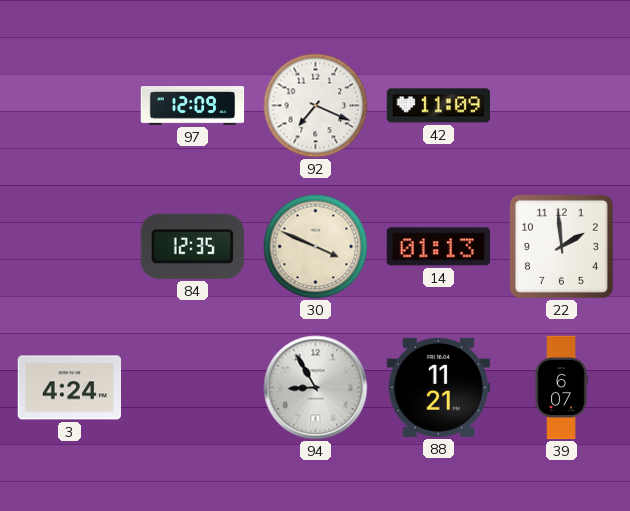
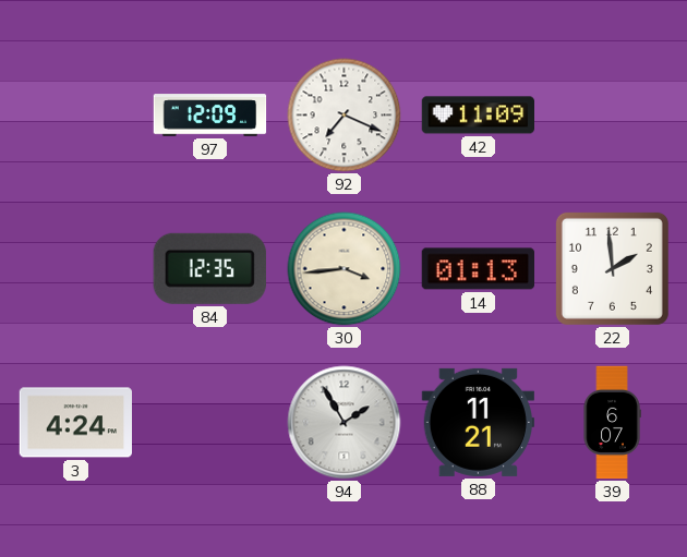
30: 3:49 -> 3:44
94: 8:55 -> 1:55
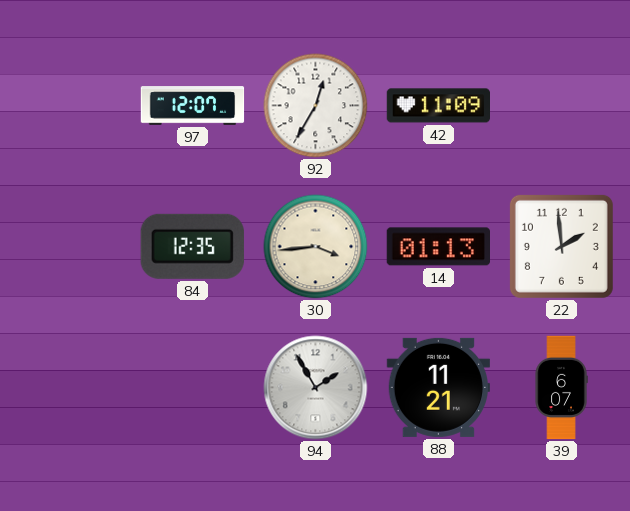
97: 12:09 -> 12:07
92: 7:19 -> 12:35
3: 4:24 -> none
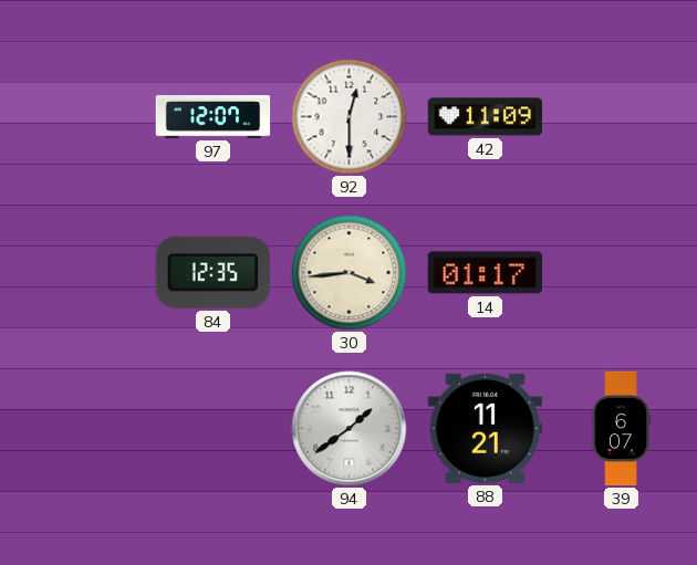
92: 12:35 -> 12:30
14: 01:13 -> 01:17
22: 1:59 -> none
94: 1:55 -> 1:39
